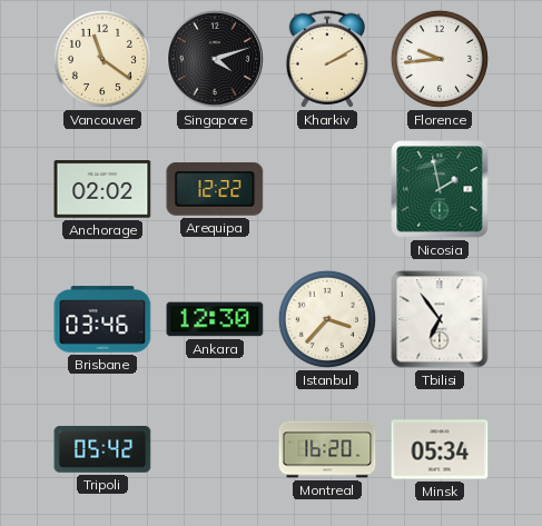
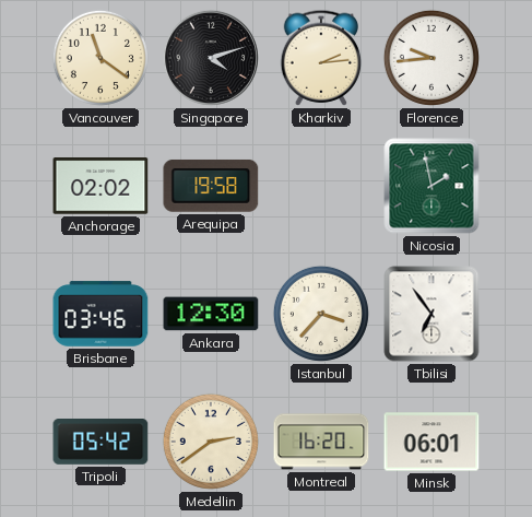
Kharkiv: 2:10 -> 2:14
Arequipa: 12:22 -> 19:58
Medellin: none -> 2:39
Minsk: 05:34 -> 06:01
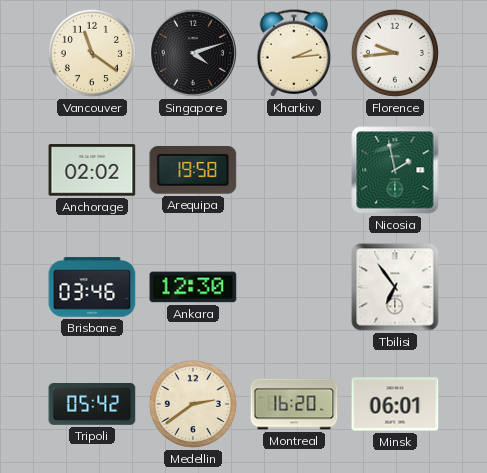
Istanbul: 3:37 -> none
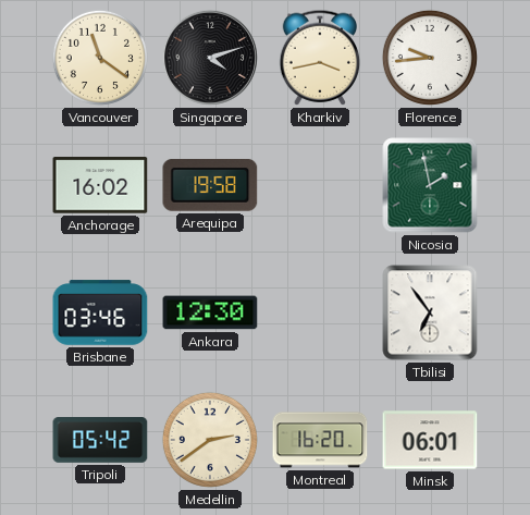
Kharkiv: 2:14 -> 3:43
Anchorage: 02:02 -> 16:02
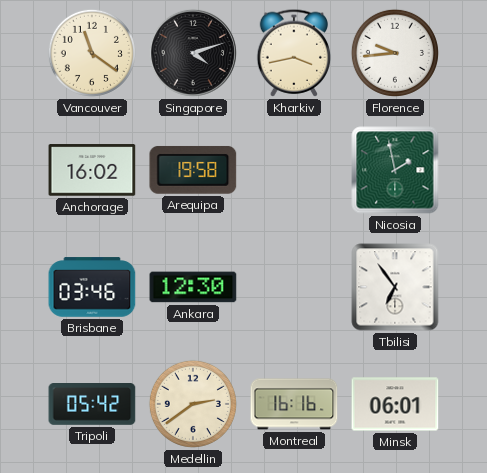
Montreal: 16:20 -> 16:16
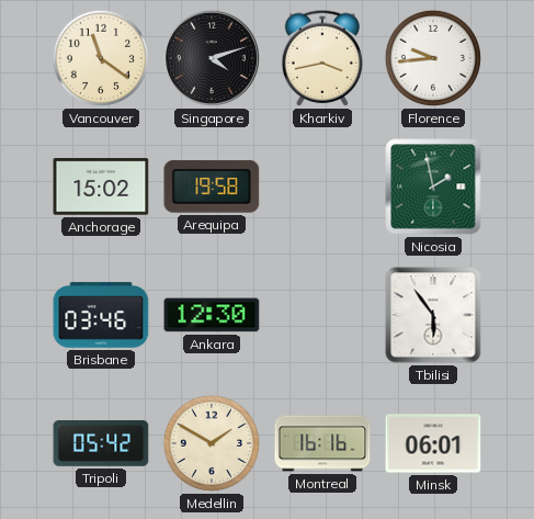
Anchorage: 16:02 -> 15:02
Tbilisi: 6:54 -> 5:54
Medellin: 2:39 -> 1:50
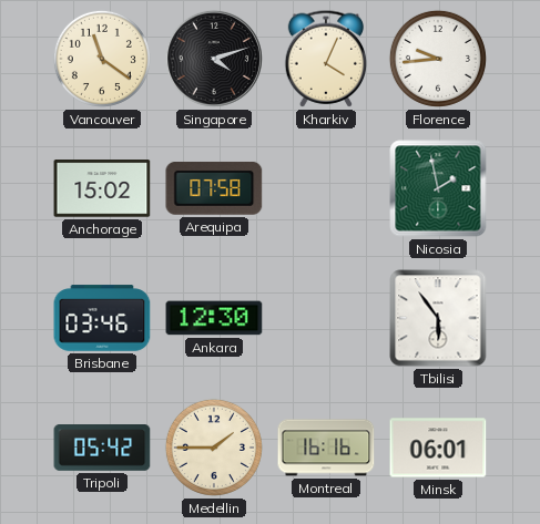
Kharkiv: 3:43 -> 4:04
Arequipa: 19:58 -> 07:58
Medellin: 1:50 -> 1:45
